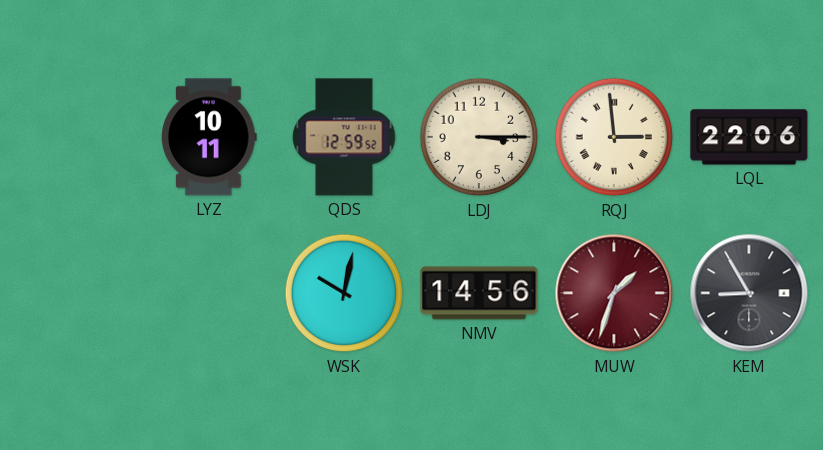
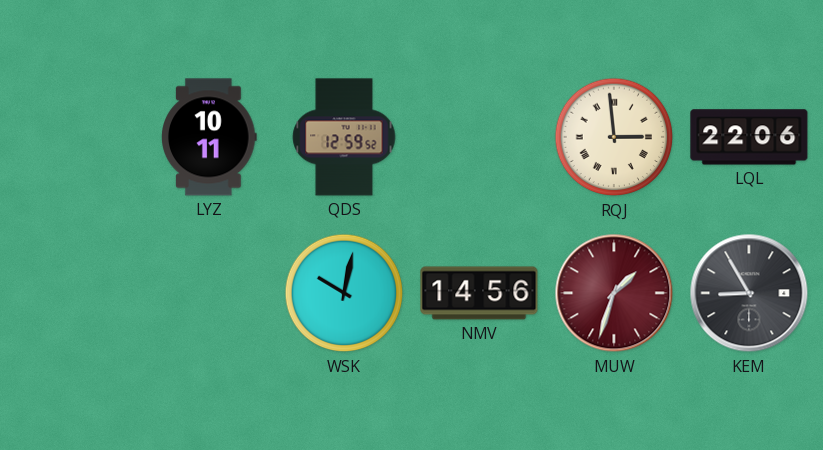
LDJ: 3:15 -> none
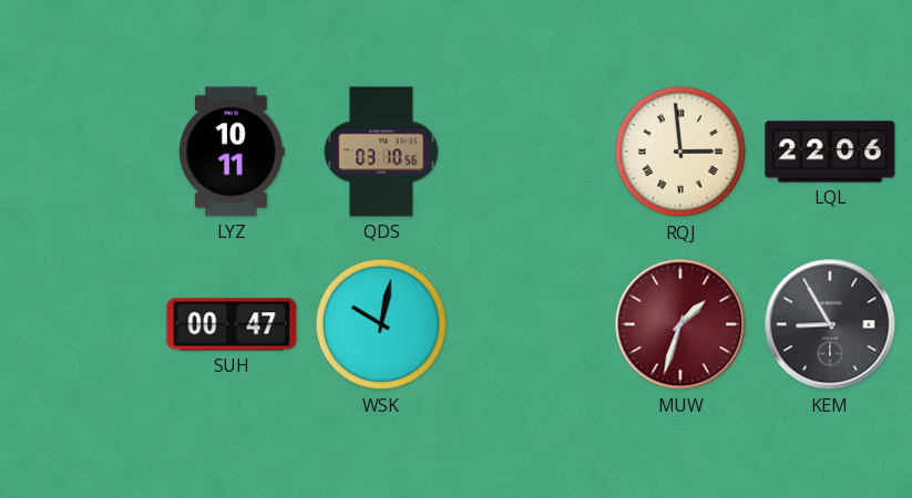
QDS: 12:59 -> 03:10
SUH: none -> 00:47
NMV: 14:56 -> none
